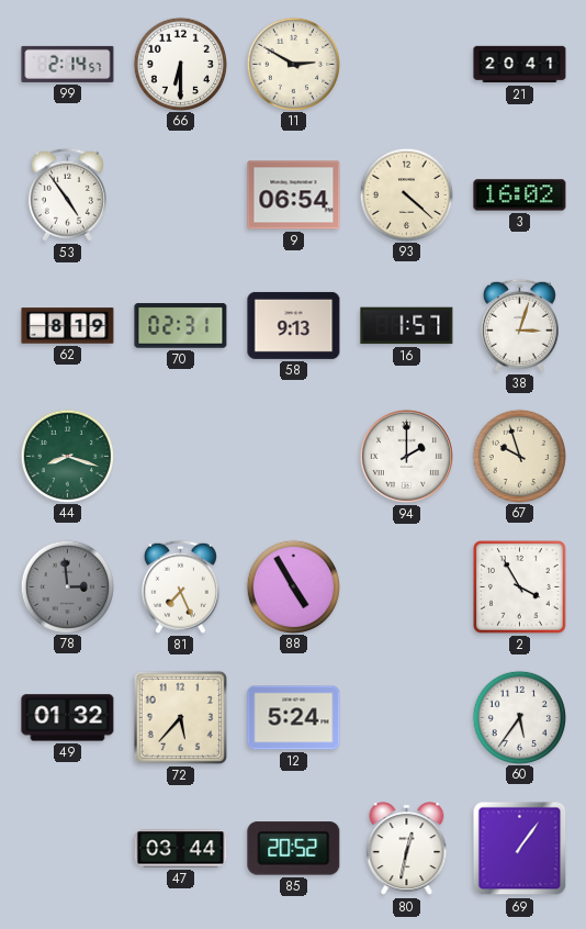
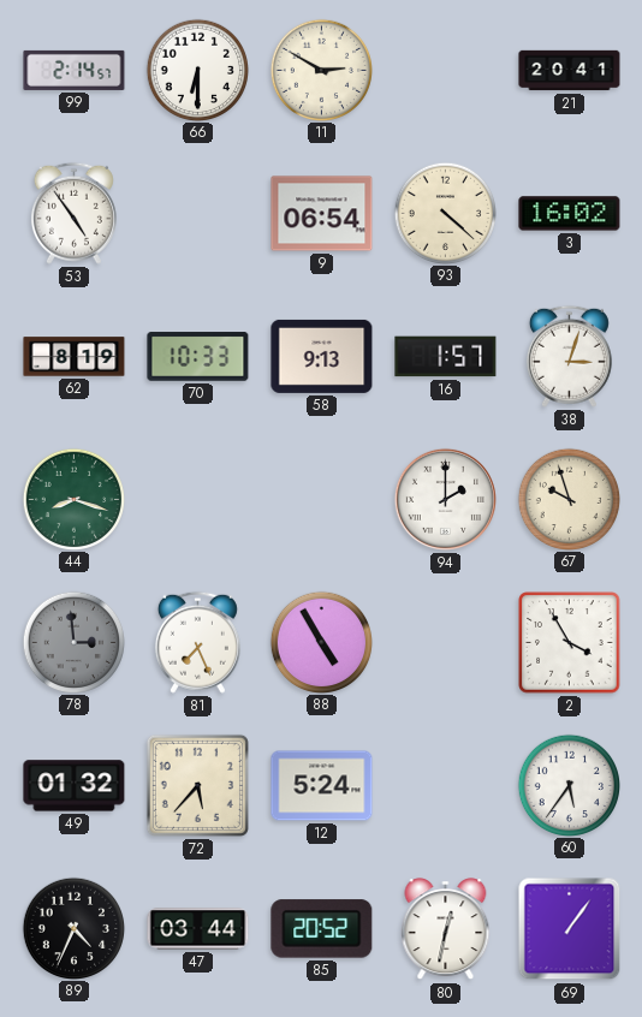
70: 02:31 -> 10:33
89: none -> 4:34
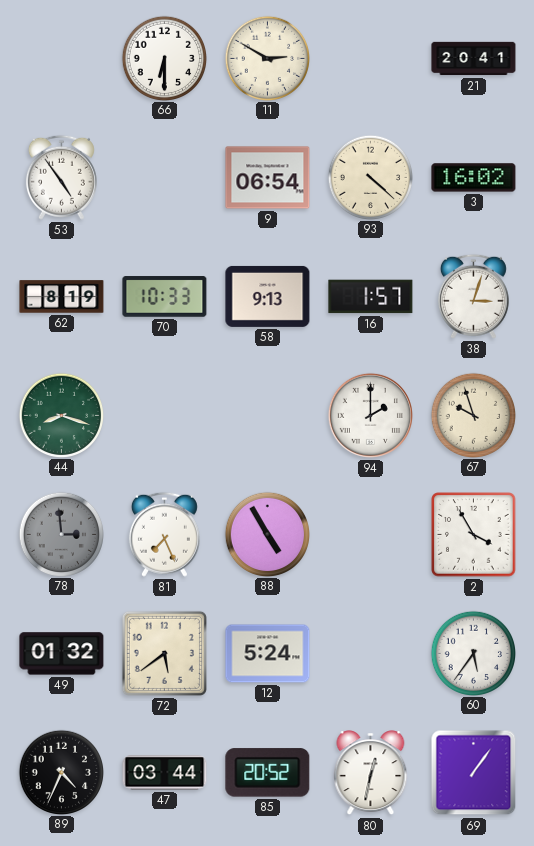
99: 2:14 -> none
72: 5:37 -> 5:39
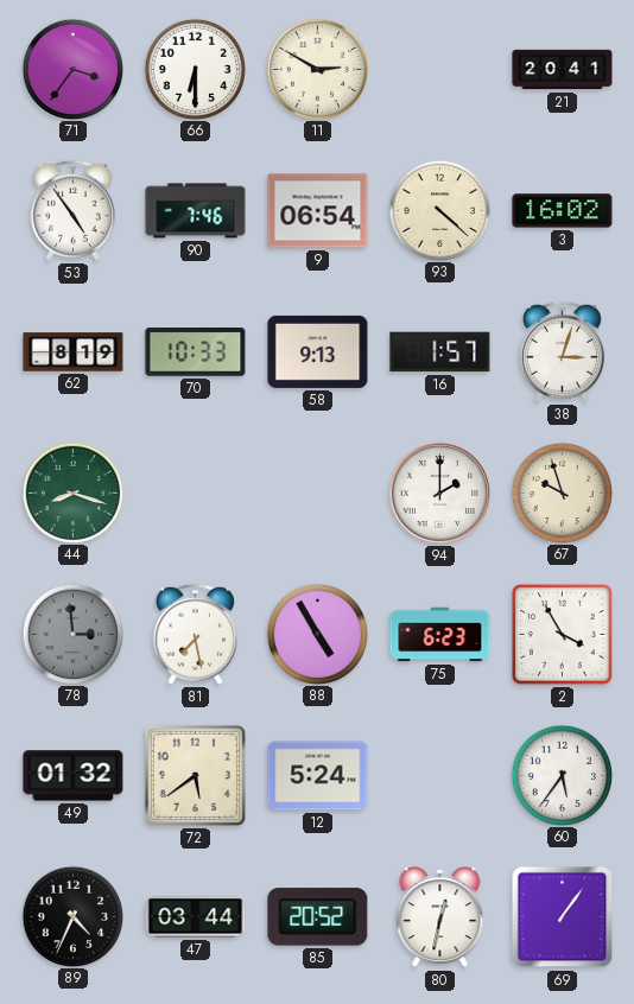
71: none -> 3:36
90: none -> 7:46
81: 7:26 -> 7:28
75: none -> 6:23
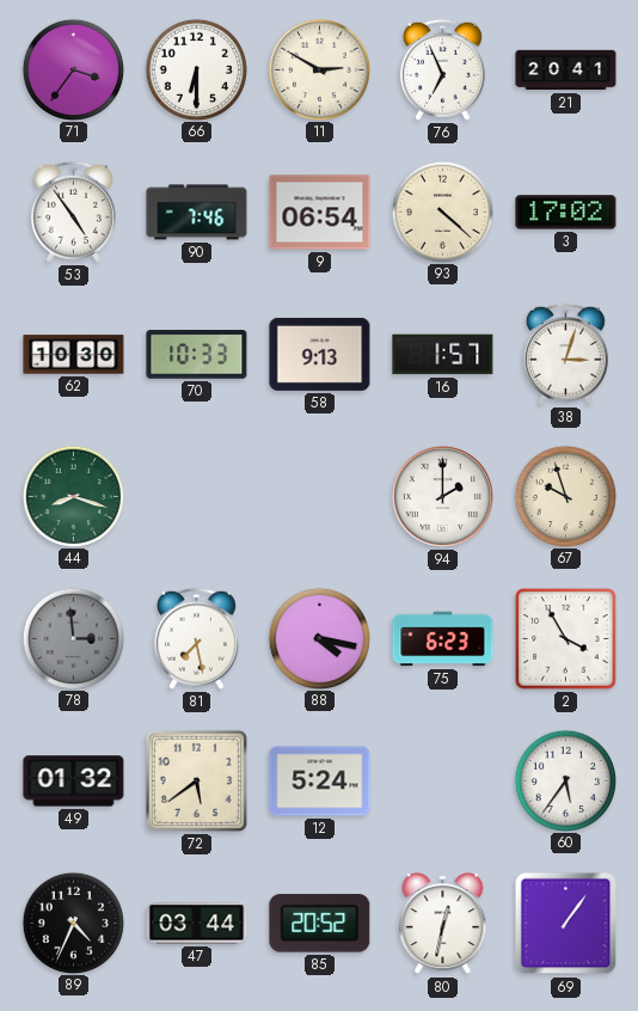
76: none -> 6:56
3: 16:02 -> 17:02
62: 8:19 -> 10:30
88: 4:55 -> 4:17
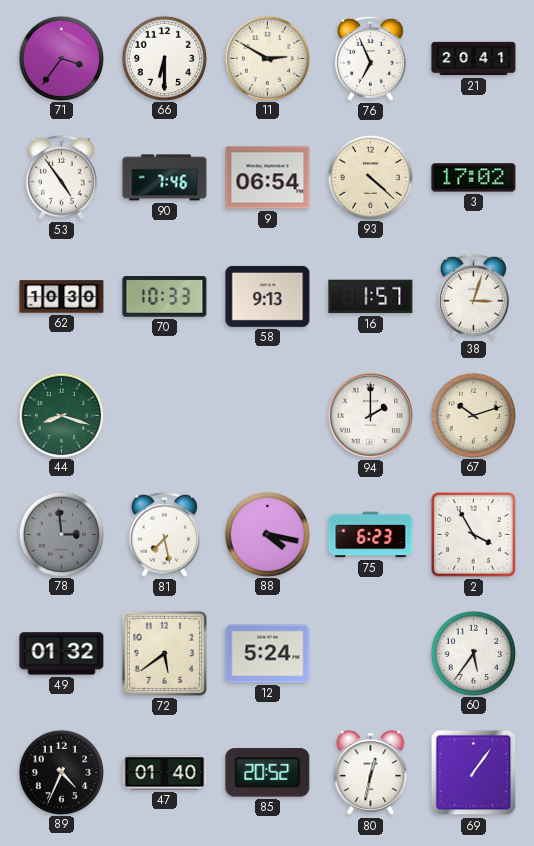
67: 9:57 -> 10:12
47: 03:44 -> 01:40
